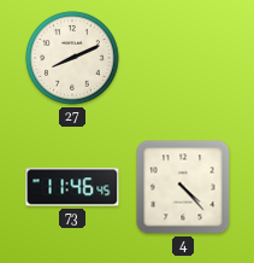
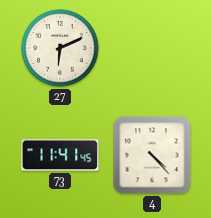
27: 8:11 -> 6:11
73: 11:46 -> 11:41
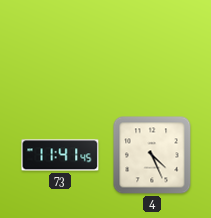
27: 6:11 -> none
4: 4:23 -> 4:26
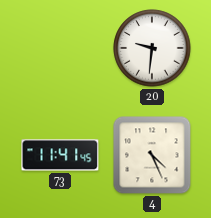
20: none -> 9:31
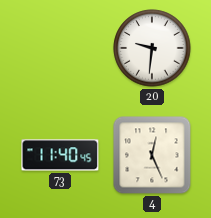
73: 11:41 -> 11:40
4: 4:26 -> 12:26
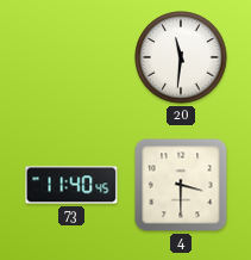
20: 9:31 -> 11:31
4: 12:26 -> 3:30
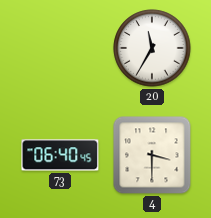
20: 11:31 -> 11:35
73: 11:40 -> 06:40
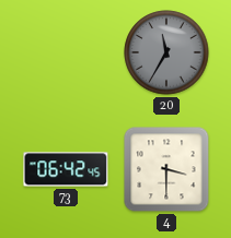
20 dial: white -> grey
73: 06:40 -> 06:42
